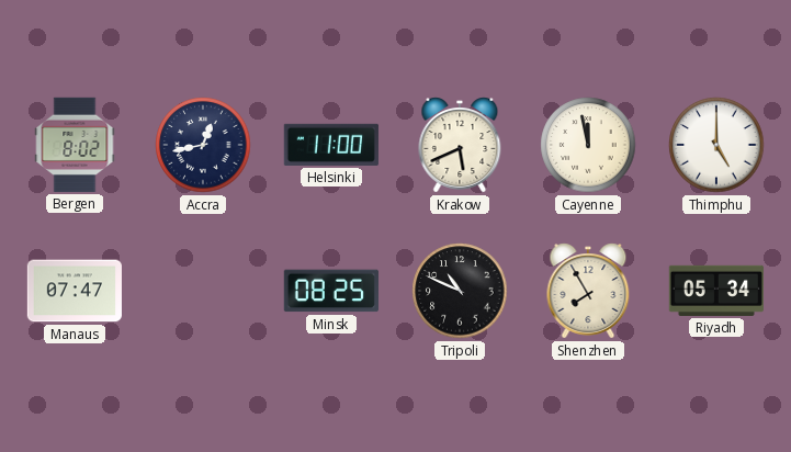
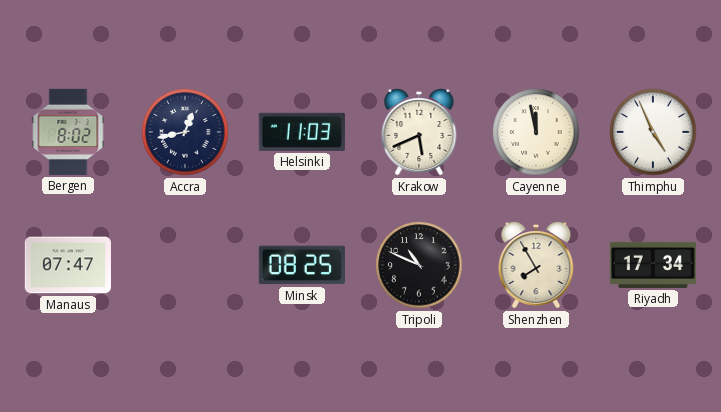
Helsinki: 11:00 -> 11:03
Thimphu: 5:00 -> 4:56
Riyadh: 05:34 -> 17:34
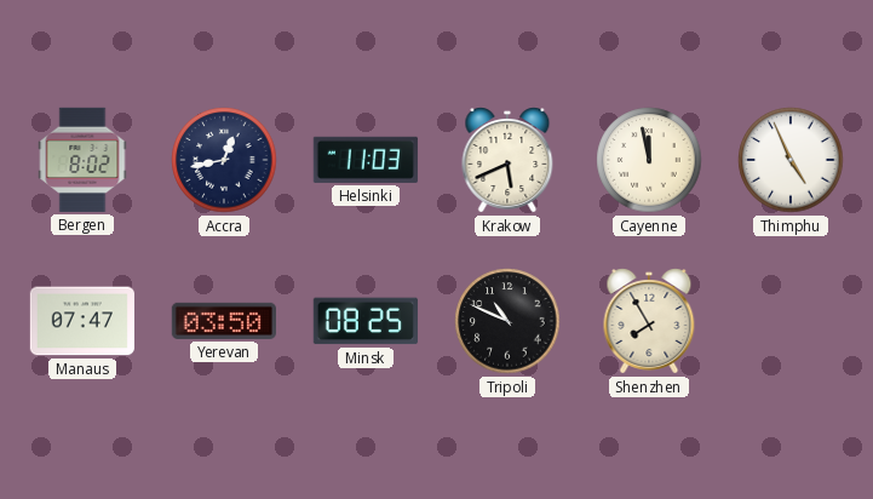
Yerevan: none -> 03:50
Riyadh: 17:34 -> none
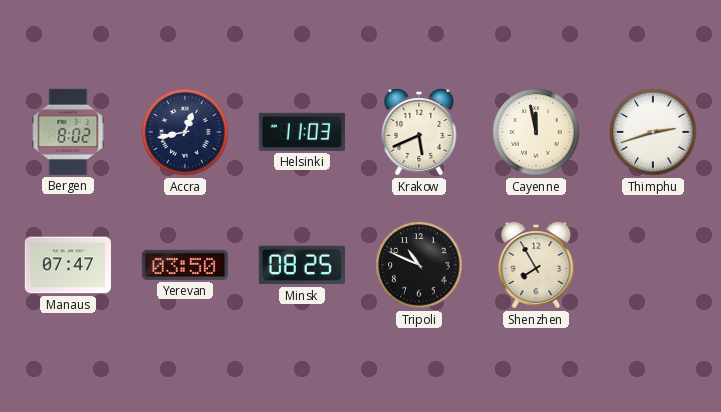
Thimphu: 4:56 -> 2:42
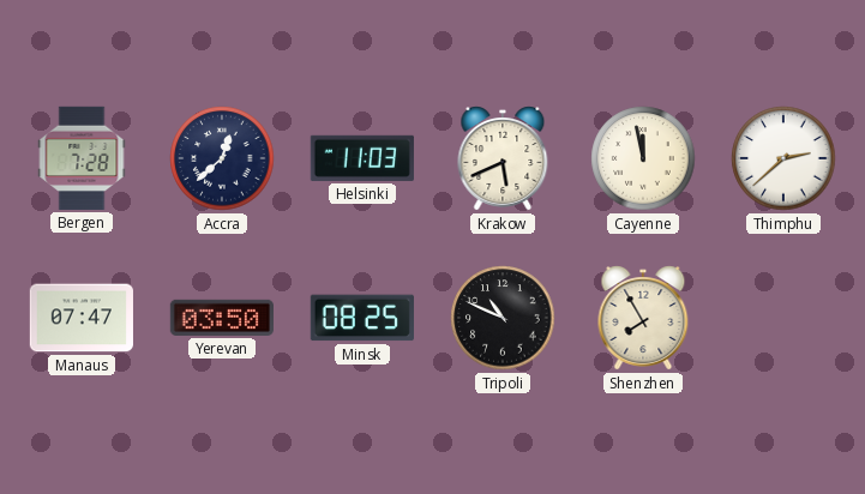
Bergen: 8:02 -> 7:28
Accra: 12:43 -> 12:38
Thimphu: 2:42 -> 2:38
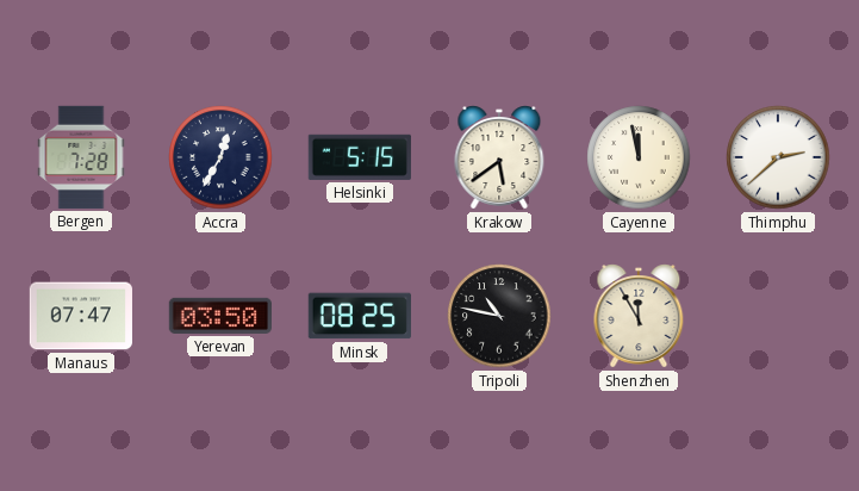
Accra: 12:38 -> 12:35
Helsinki: 11:03 -> 5:15
Krakow: 5:41 -> 5:39
Tripoli: 10:49 -> 10:47
Shenzhen: 7:55 -> 11:55
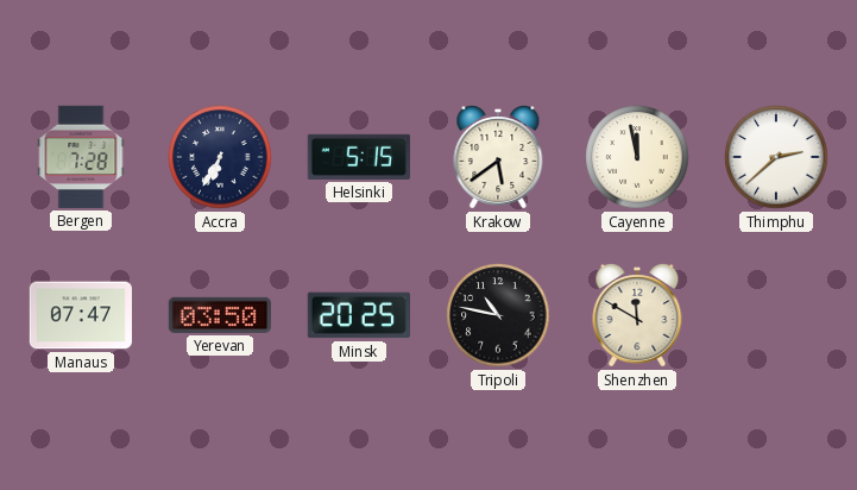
Accra: 12:35 -> 6:35
Minsk: 08:25 -> 20:25
Shenzhen: 11:55 -> 11:50
